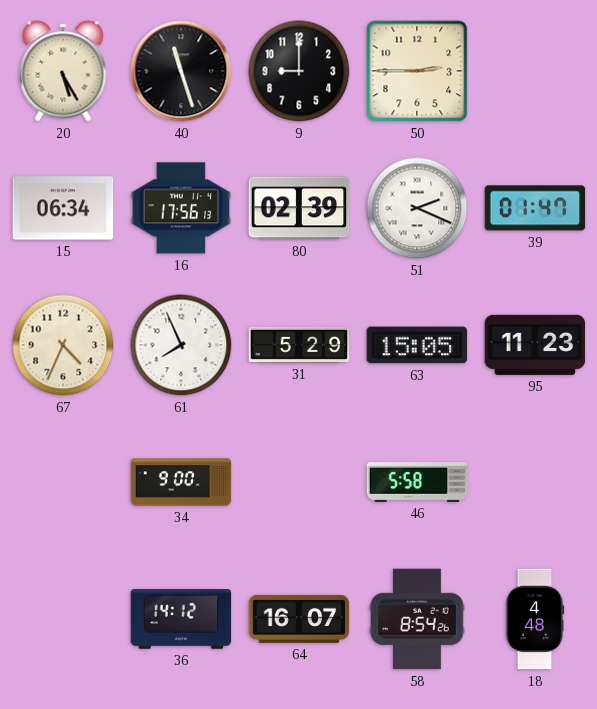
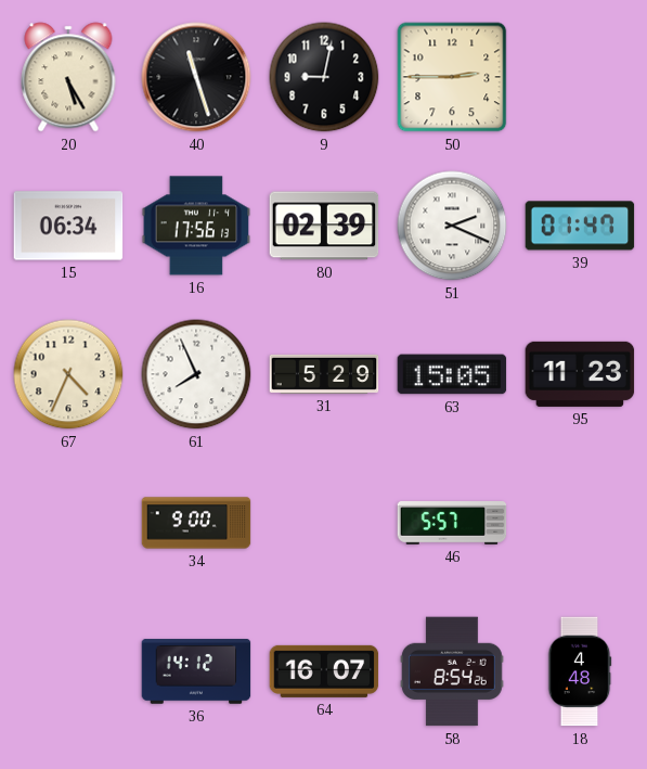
9: 9:00 -> 9:02
46: 5:58 -> 5:57
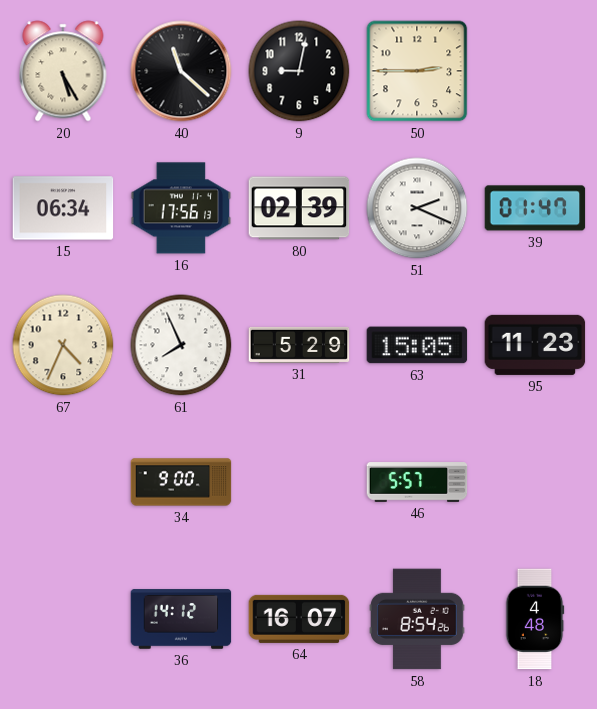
40: 11:27 -> 11:22
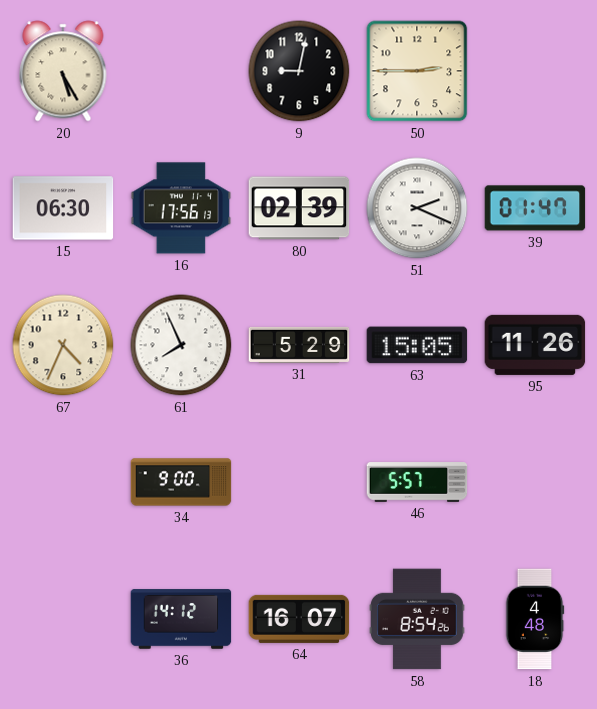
40: 11:22 -> none
15: 06:34 -> 06:30
95: 11:23 -> 11:26
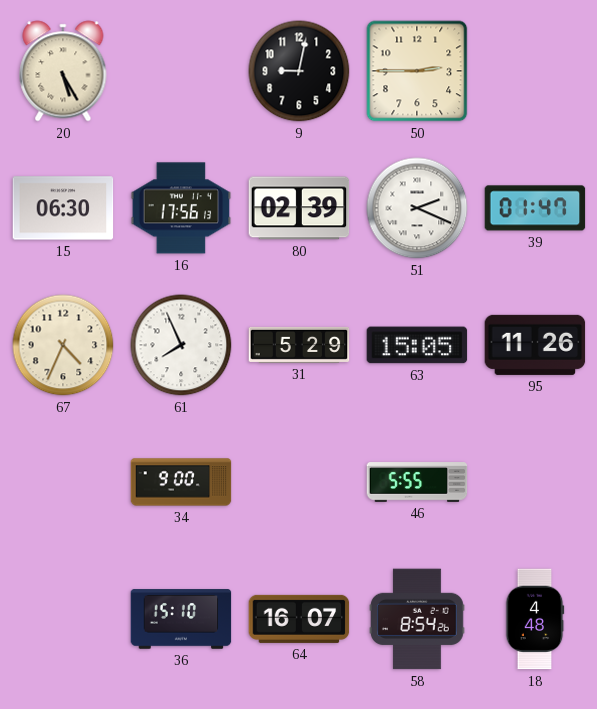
46: 5:57 -> 5:55
36: 14:12 -> 15:10
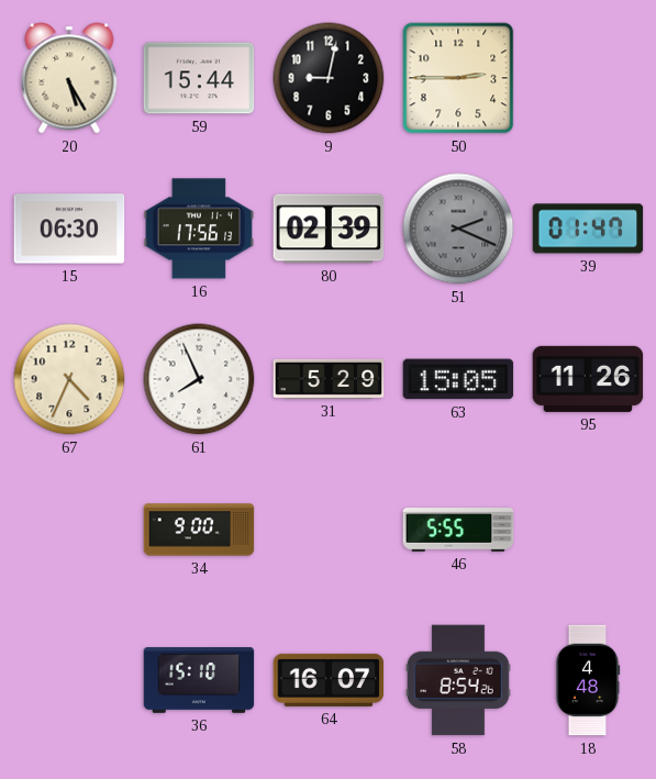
59: none -> 15:44
51 dial: white -> grey
